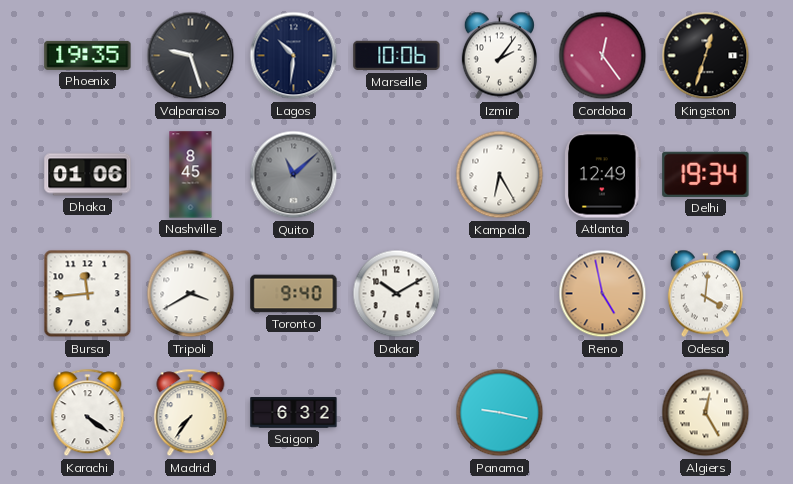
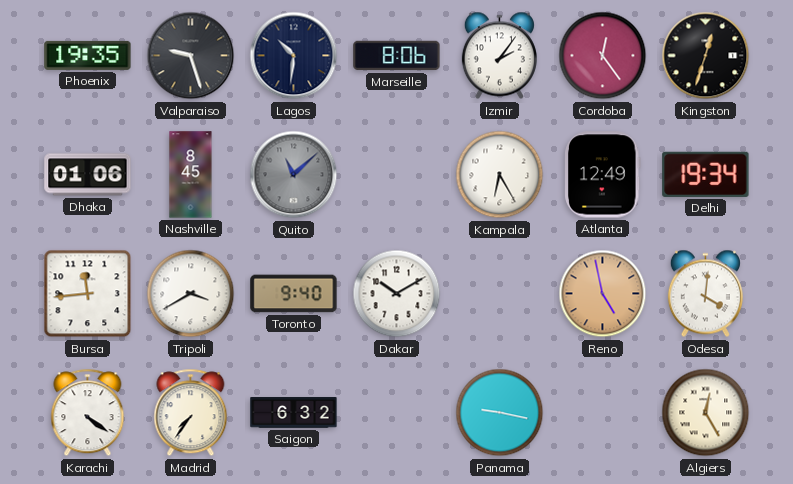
Marseille: 10:06 -> 8:06
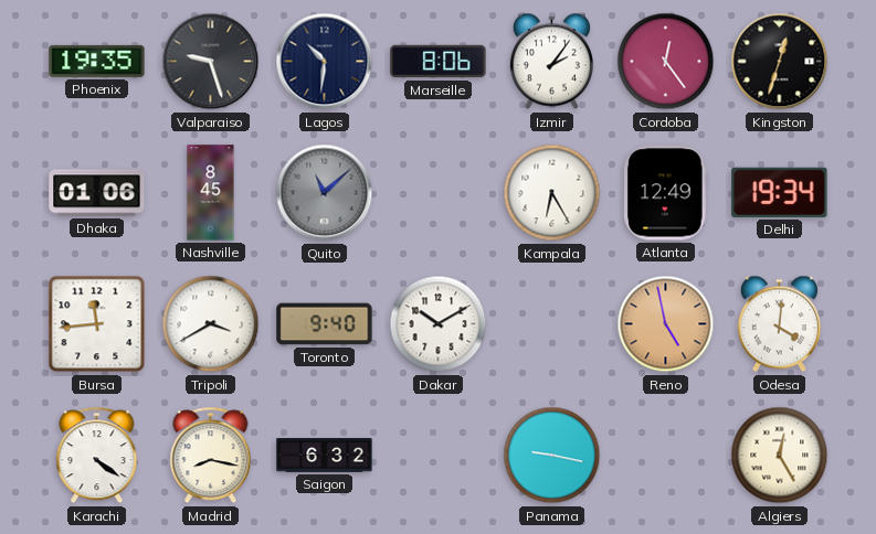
Madrid: 7:36 -> 8:17
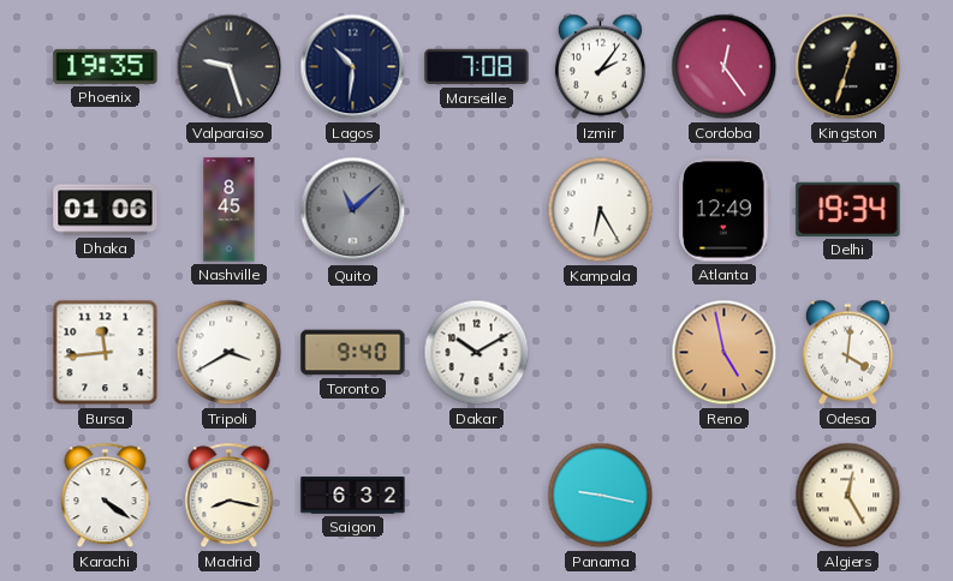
Marseille: 8:06 -> 7:08
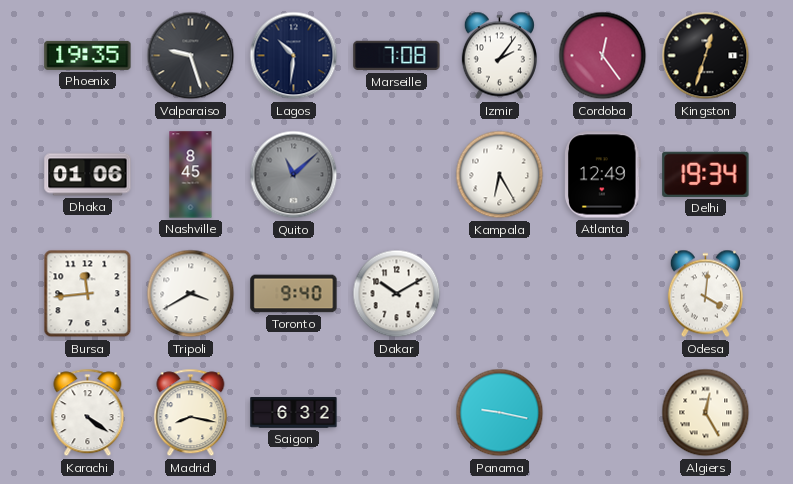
Reno: 4:58 -> none
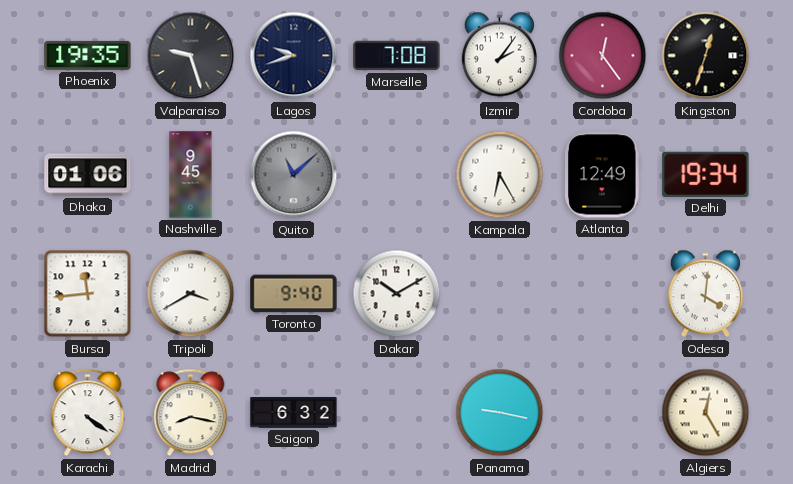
Lagos: 10:31 -> 9:42
Nashville: 8:45 -> 9:45
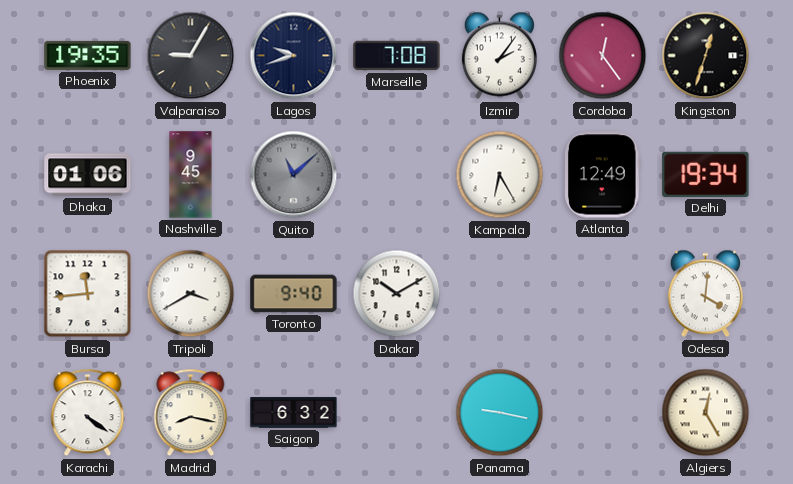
Valparaiso: 9:27 -> 9:05
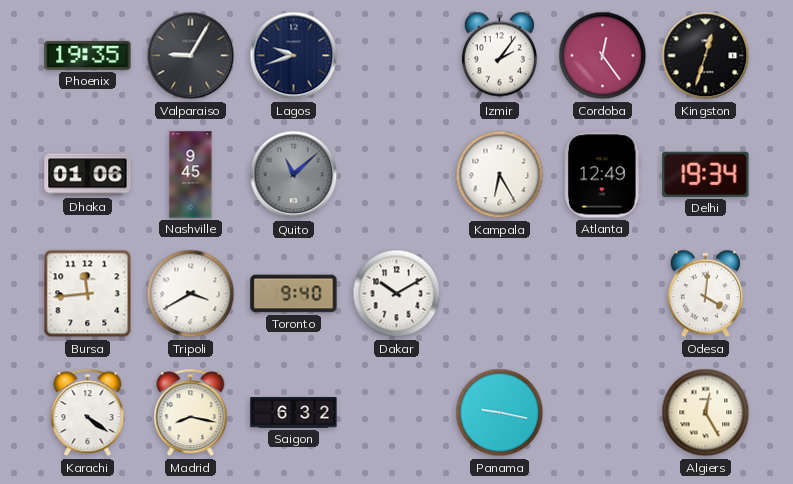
Marseille: 7:08 -> none
